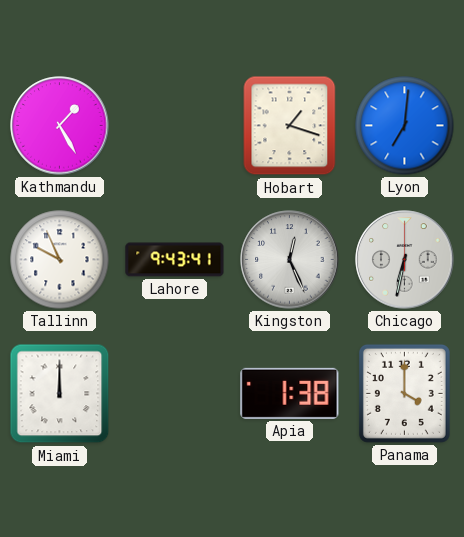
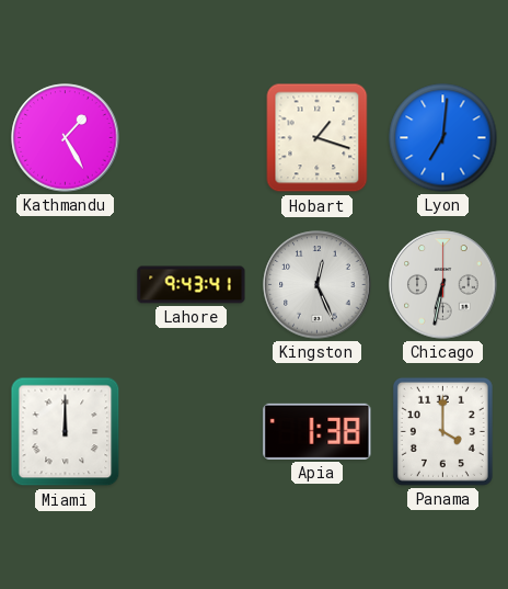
Tallinn: 9:56 -> none
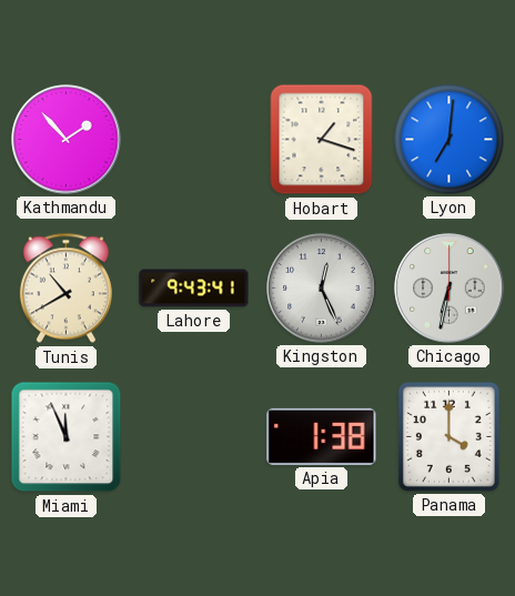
Kathmandu: 1:25 -> 1:53
Tunis: none -> 10:40
Miami: 12:00 -> 11:56
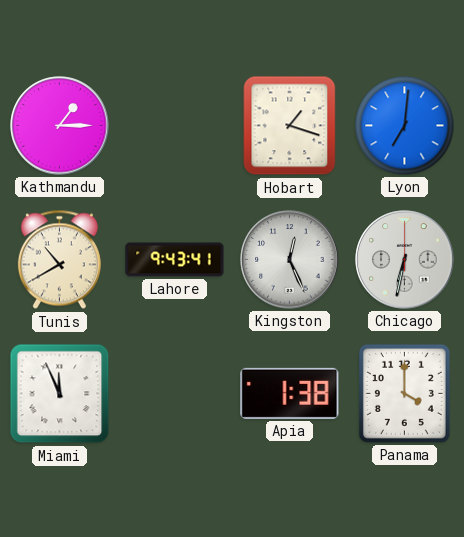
Kathmandu: 1:53 -> 1:15
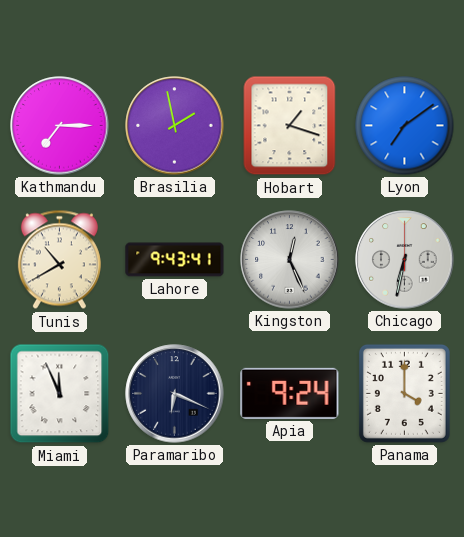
Kathmandu: 1:15 -> 7:15
Brasilia: none -> 1:58
Lyon: 7:01 -> 7:09
Paramaribo: none -> 6:19
Apia: 1:38 -> 9:24
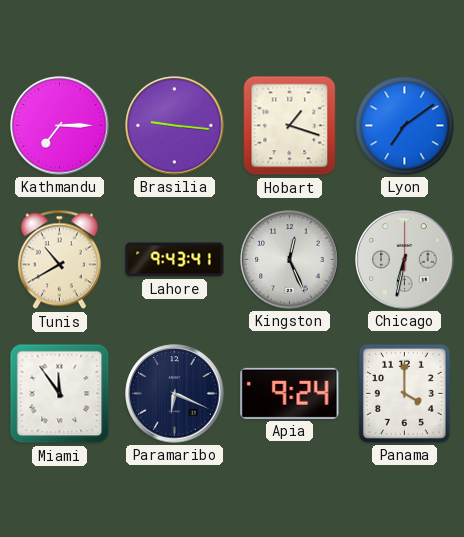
Brasilia: 1:58 -> 9:16
Miami: 11:56 -> 11:54
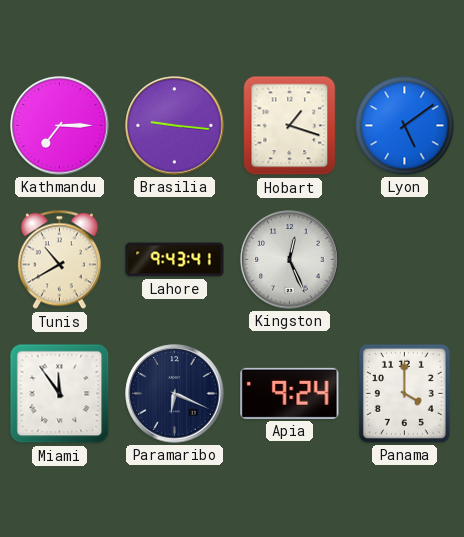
Lyon: 7:09 -> 5:09
Chicago: 6:32 -> none
